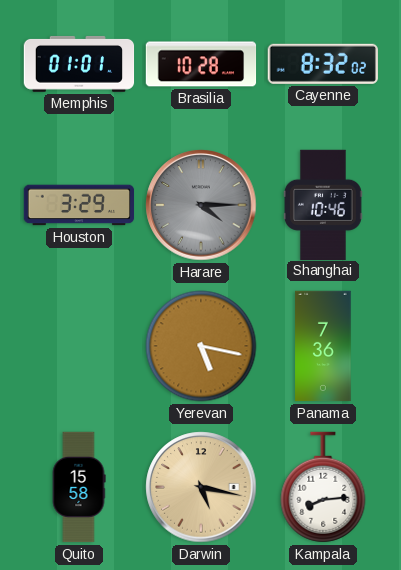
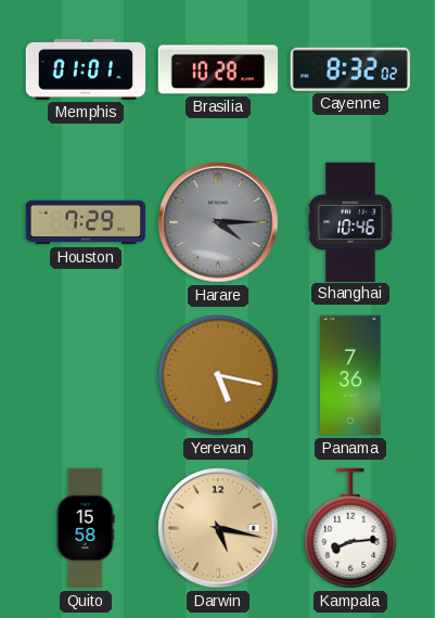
Houston: 3:29 -> 7:29
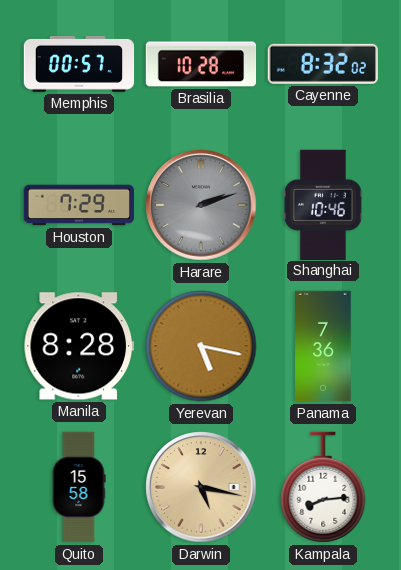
Memphis: 01:01 -> 00:57
Harare: 4:15 -> 2:12
Manila: none -> 8:28
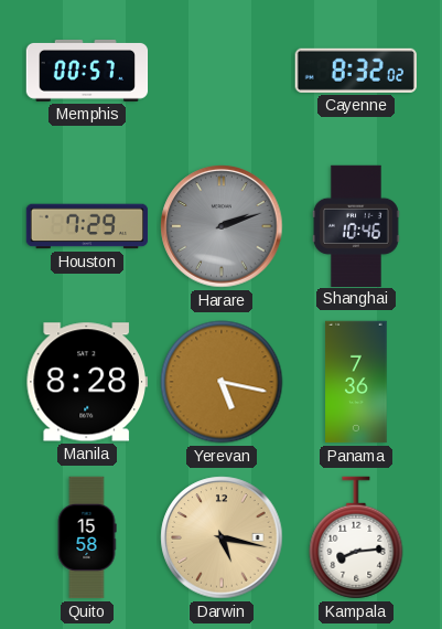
Brasilia: 10:28 -> none
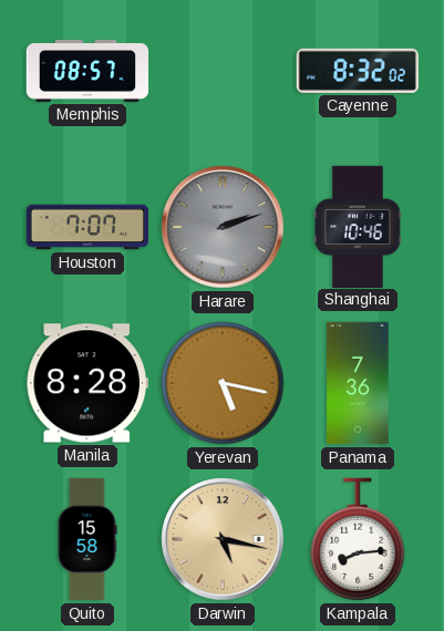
Memphis: 00:57 -> 08:57
Houston: 7:29 -> 7:07
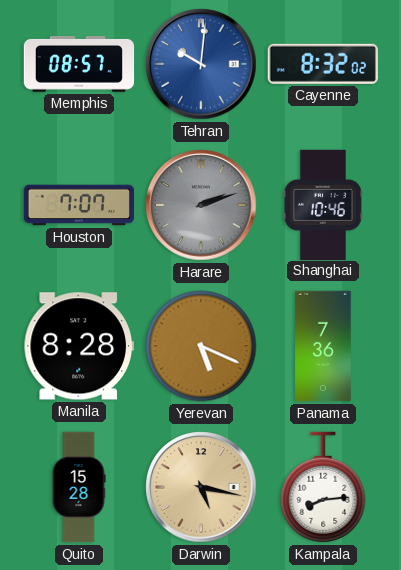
Tehran: none -> 10:01
Yerevan: 5:17 -> 5:19
Quito: 15:58 -> 15:28
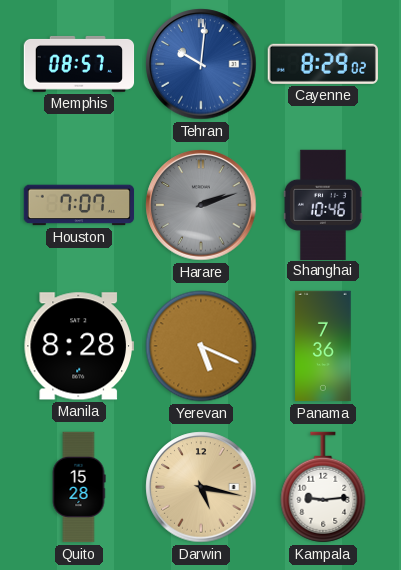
Cayenne: 8:32 -> 8:29
Kampala: 8:14 -> 9:14
